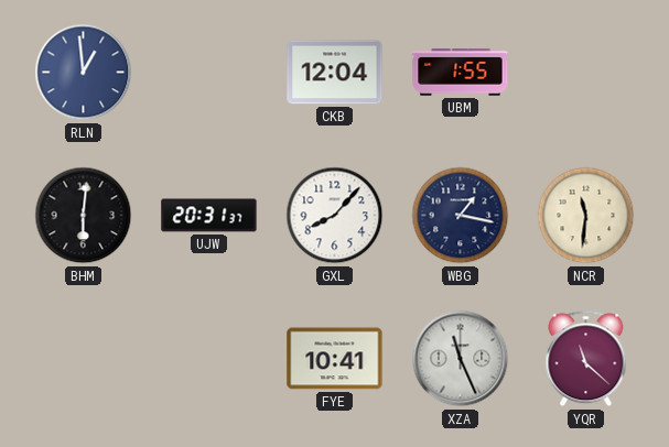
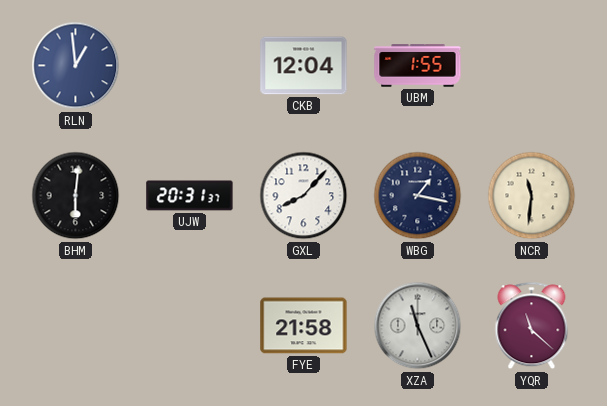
FYE: 10:41 -> 21:58
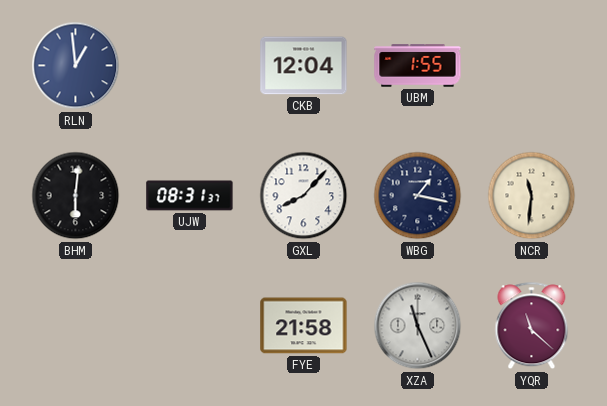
UJW: 20:31 -> 08:31
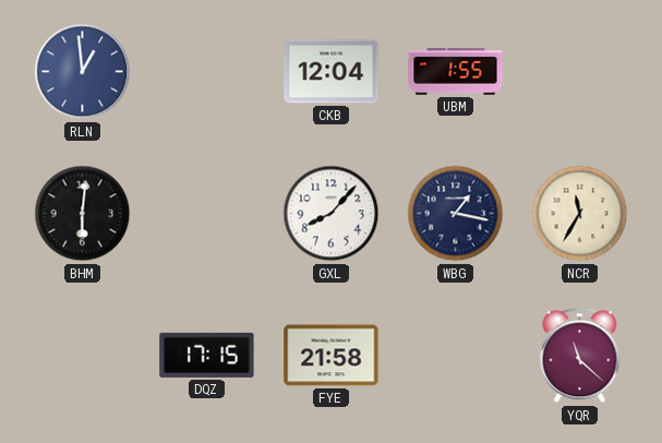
UJW: 08:31 -> none
NCR: 11:31 -> 11:35
DQZ: none -> 17:15
XZA: 11:26 -> none
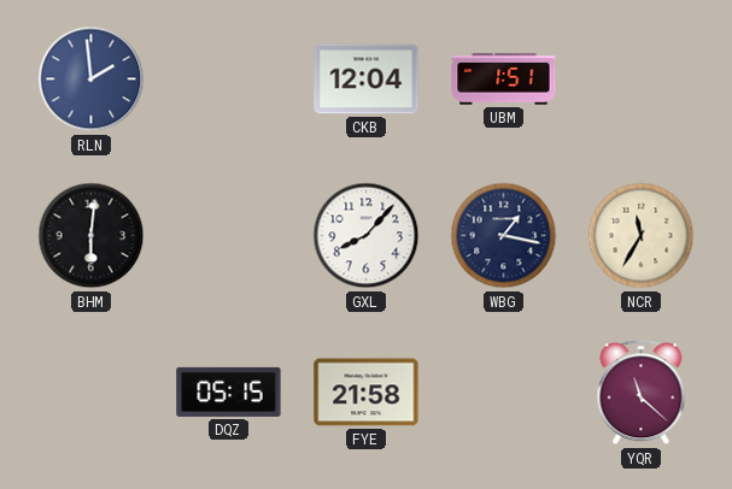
RLN: 12:59 -> 1:59
UBM: 1:55 -> 1:51
DQZ: 17:15 -> 05:15
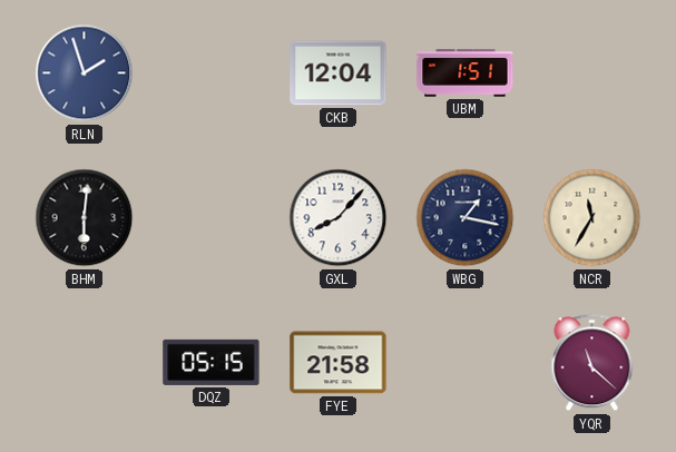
RLN: 1:59 -> 1:57
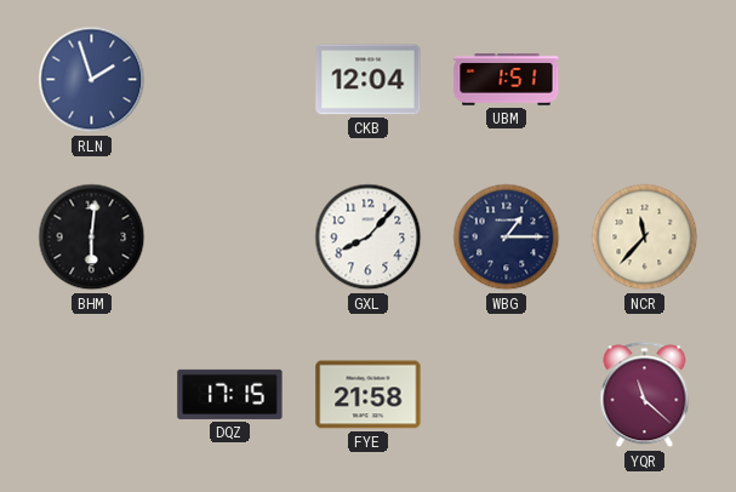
WBG: 1:17 -> 1:15
NCR: 11:35 -> 11:37
DQZ: 05:15 -> 17:15
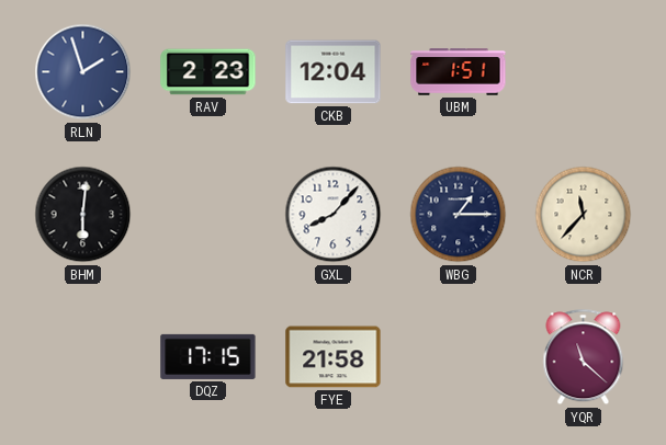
RAV: none -> 2:23
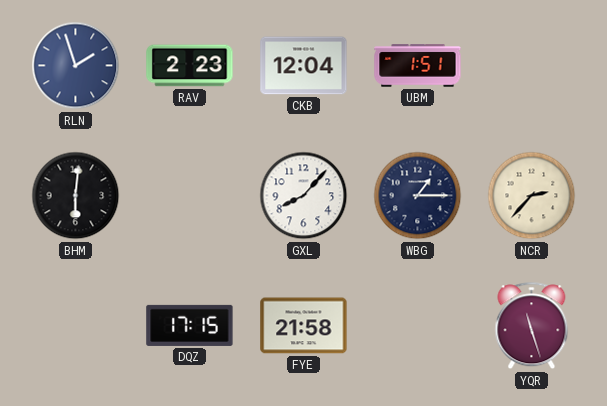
NCR: 11:37 -> 2:37
YQR: 11:22 -> 11:27
